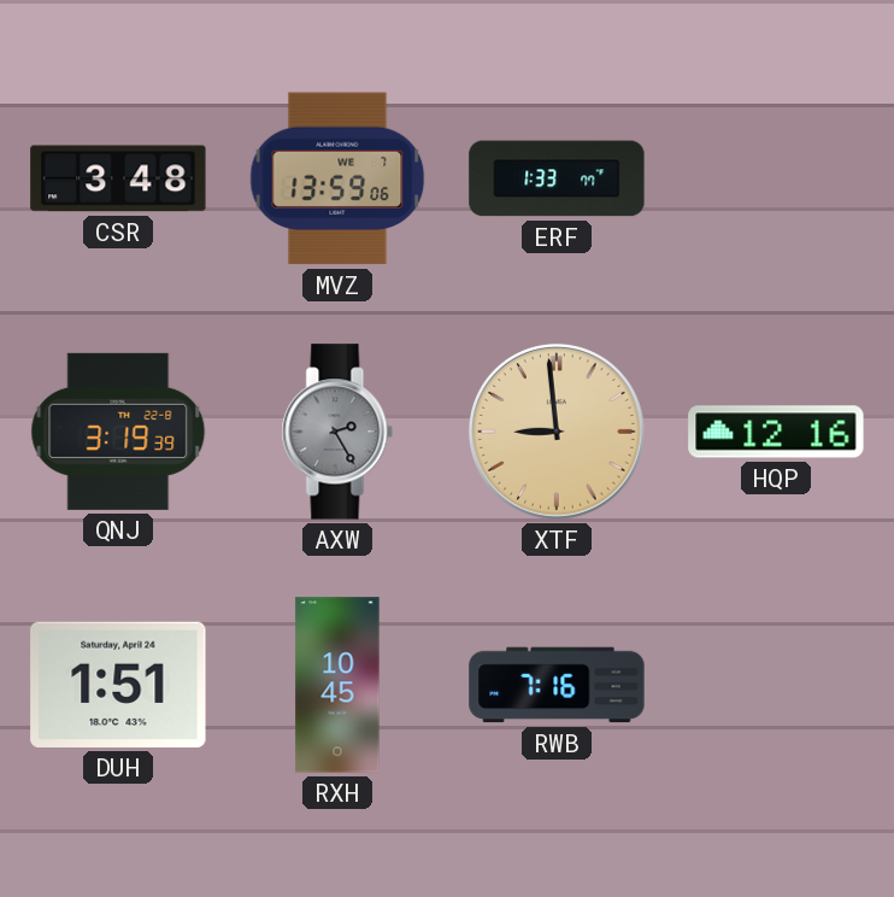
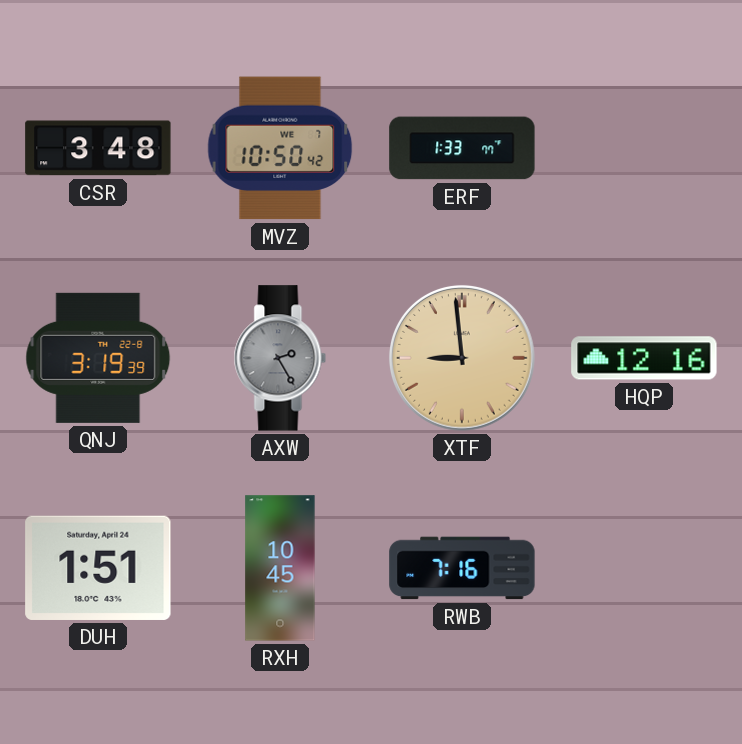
MVZ: 13:59 -> 10:50
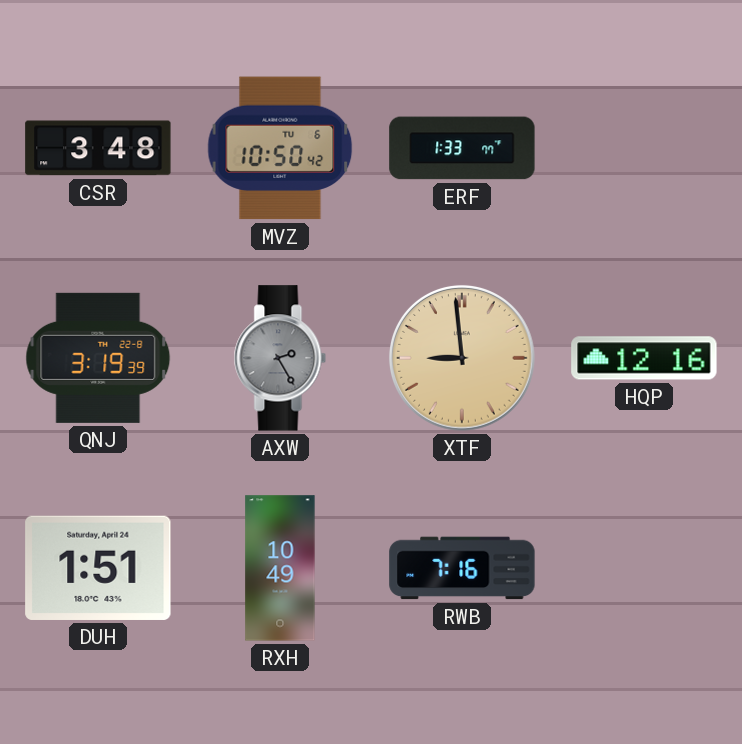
MVZ date: WE 7 -> TU 6
RXH: 10:45 -> 10:49
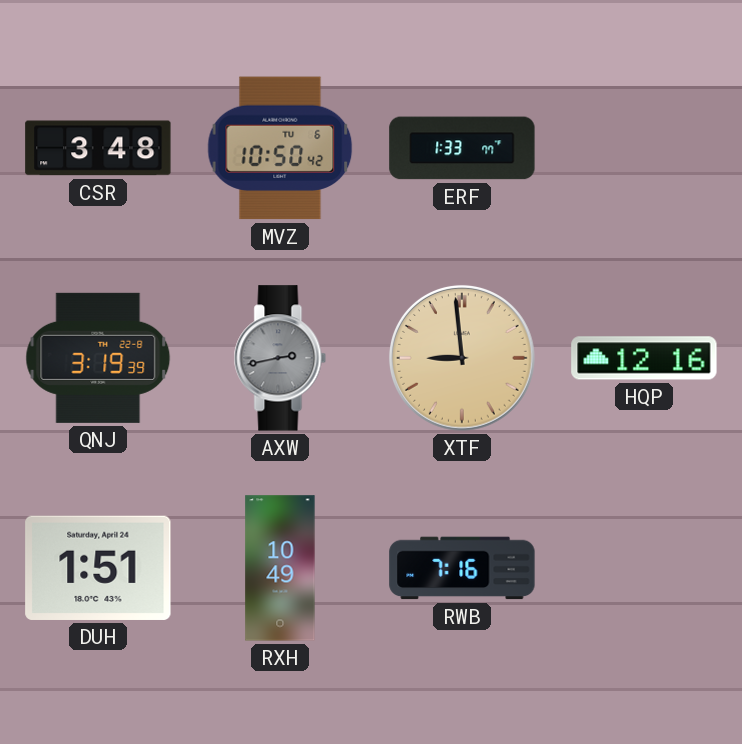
AXW: 2:25 -> 2:43
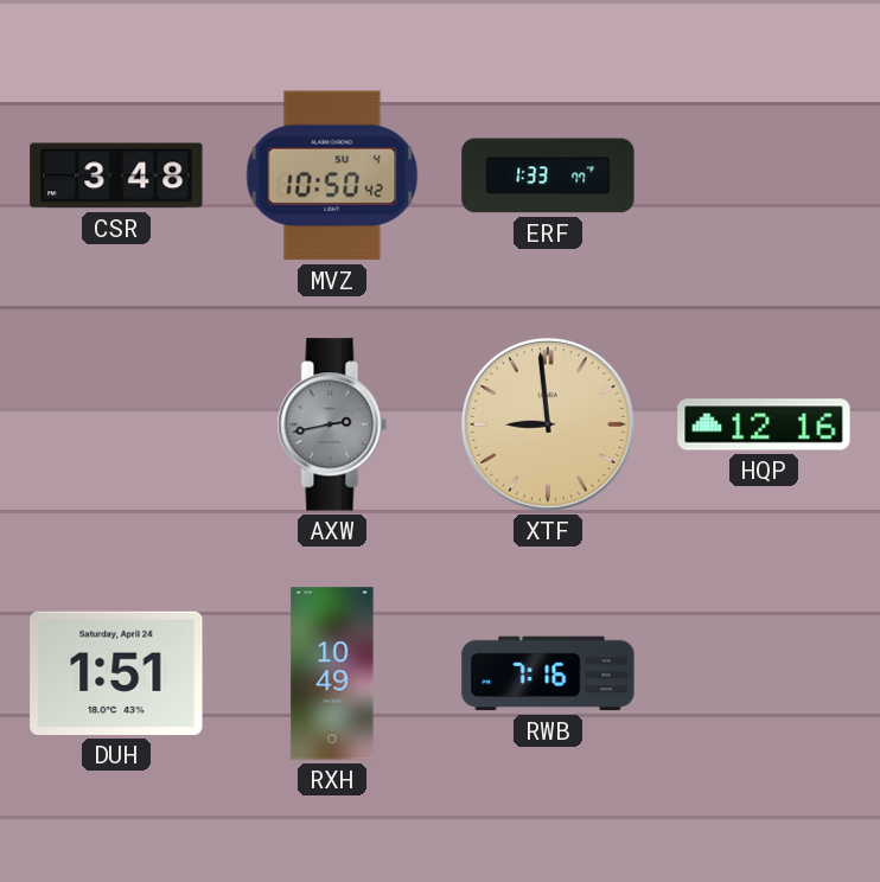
MVZ date: TU 6 -> SU 4
QNJ: 3:19 -> none
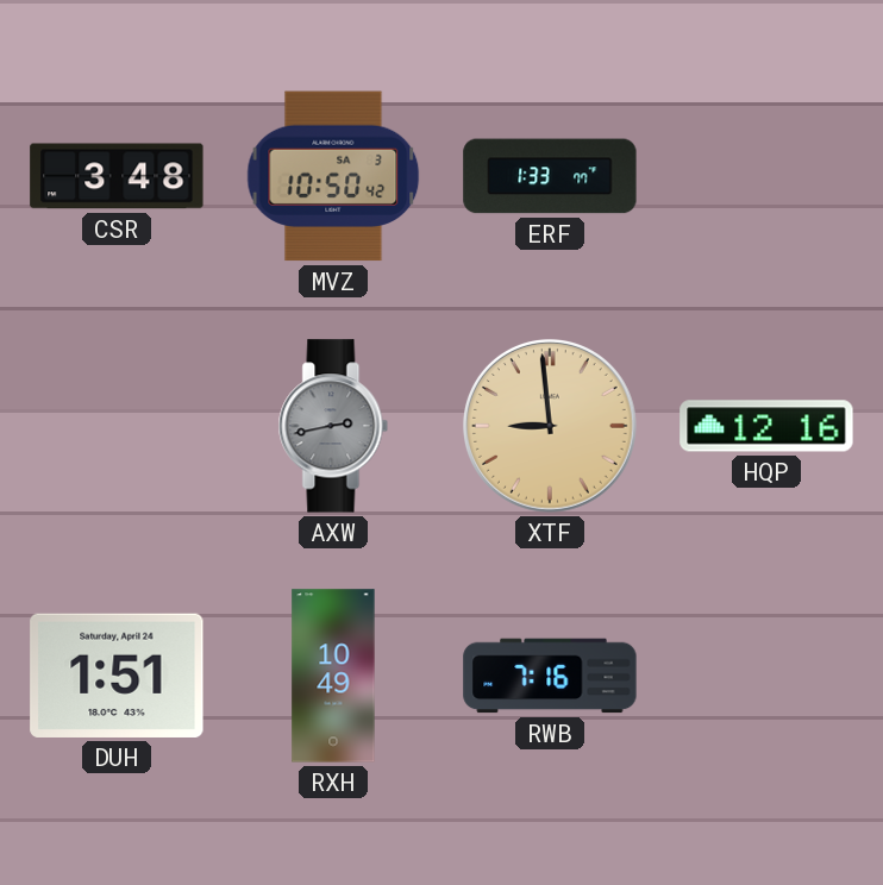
MVZ date: SU 4 -> SA 3
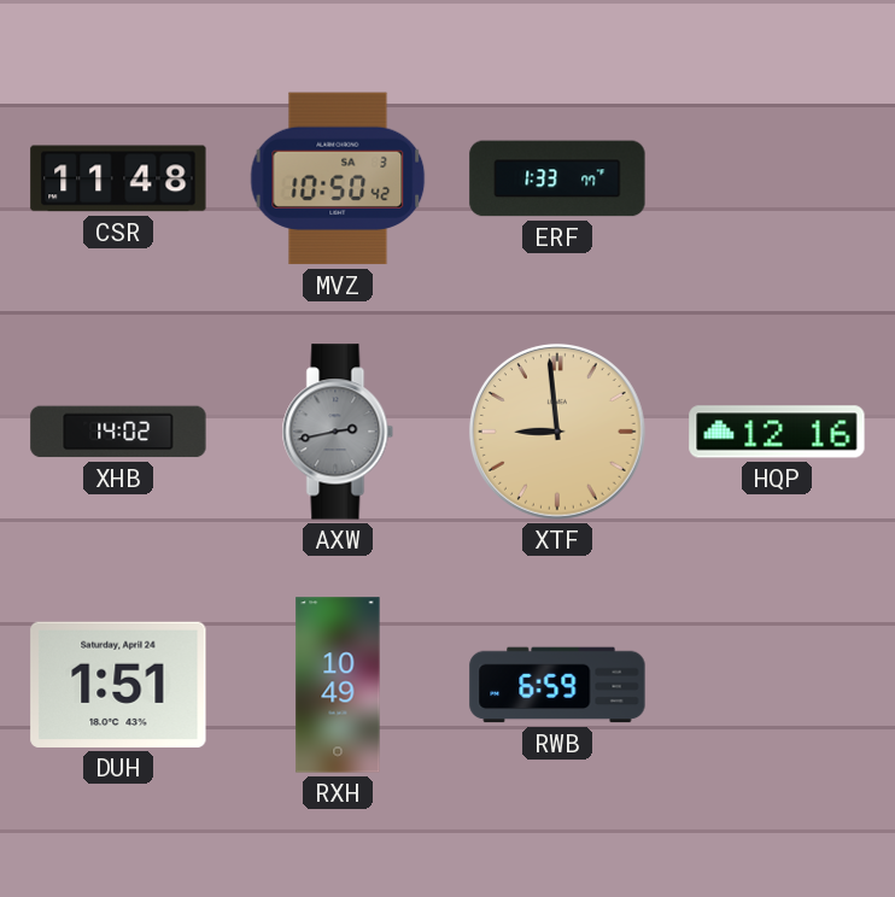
CSR: 3:48 -> 11:48
XHB: none -> 14:02
RWB: 7:16 -> 6:59
